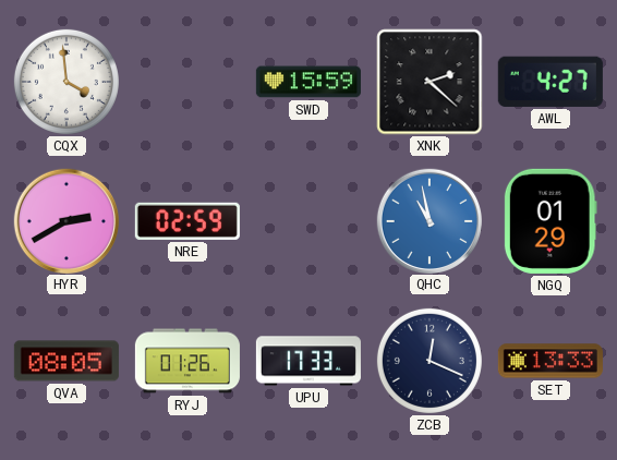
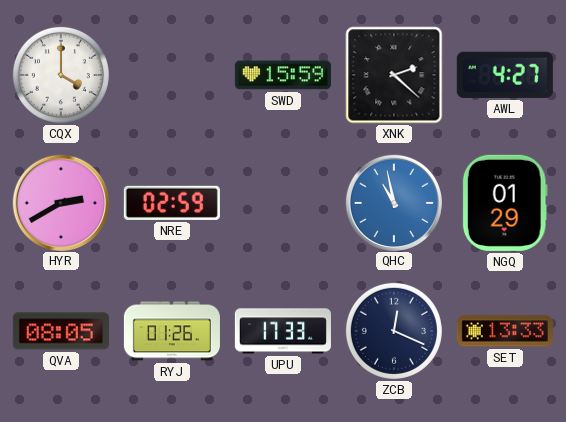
CQX: 3:59 -> 4:00
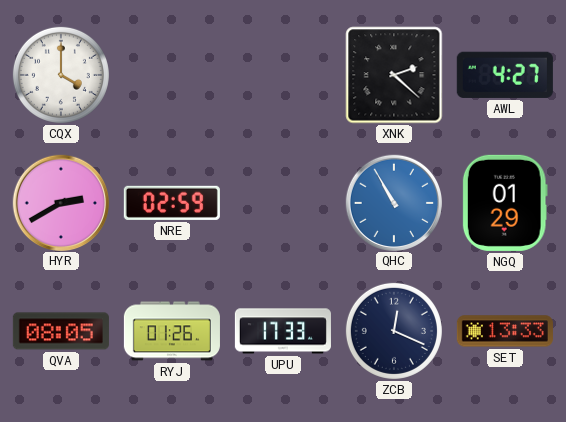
SWD: 15:59 -> none
QHC: 10:58 -> 10:55
